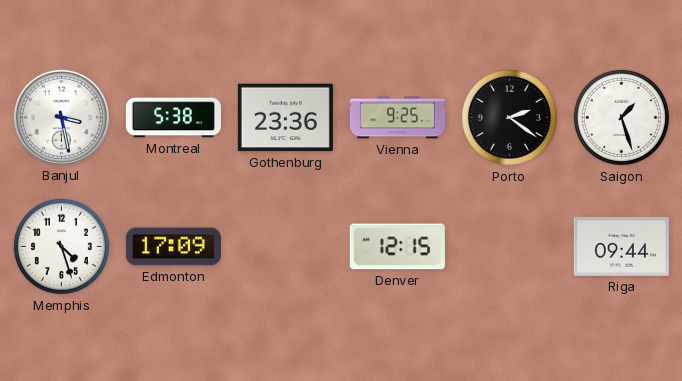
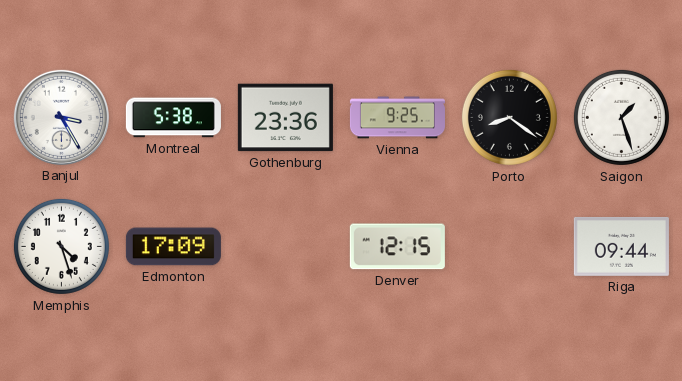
Banjul: 3:28 -> 3:25
Porto: 2:21 -> 8:21
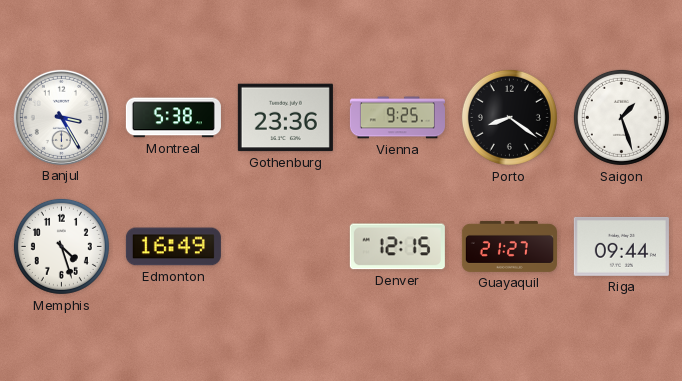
Edmonton: 17:09 -> 16:49
Guayaquil: none -> 21:27
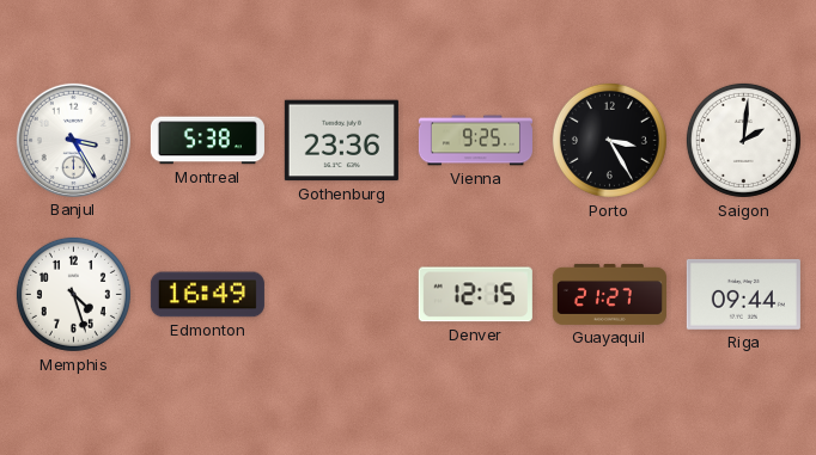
Porto: 8:21 -> 3:25
Saigon: 1:27 -> 2:01
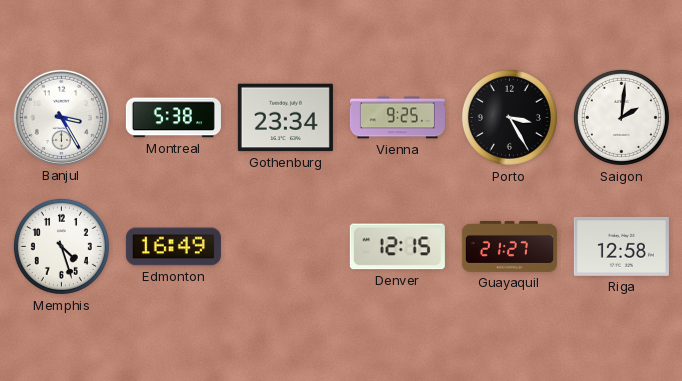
Gothenburg: 23:36 -> 23:34
Riga: 09:44 -> 12:58
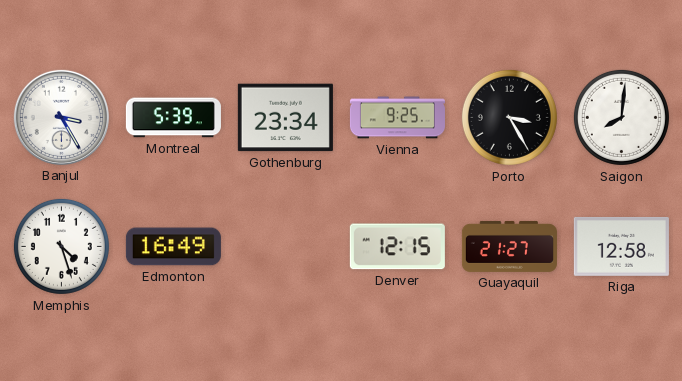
Montreal: 5:38 -> 5:39
Saigon: 2:01 -> 8:01
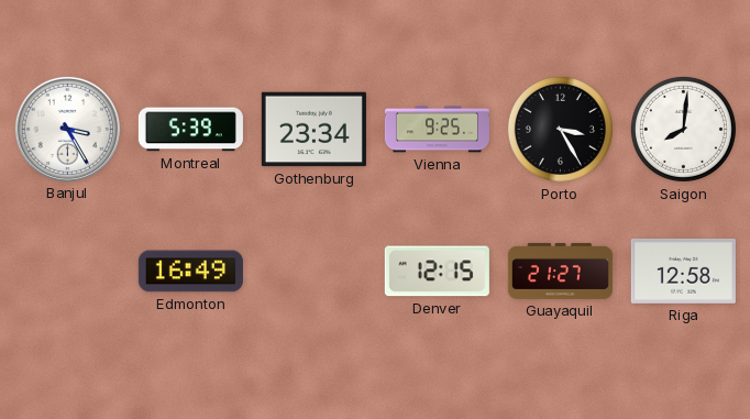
Memphis: 4:27 -> none
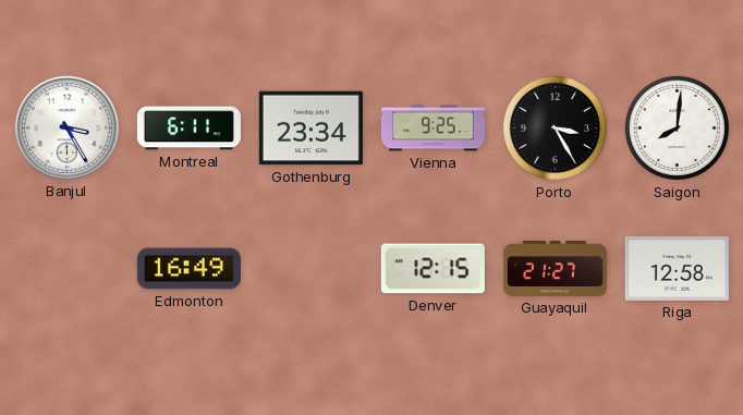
Montreal: 5:39 -> 6:11
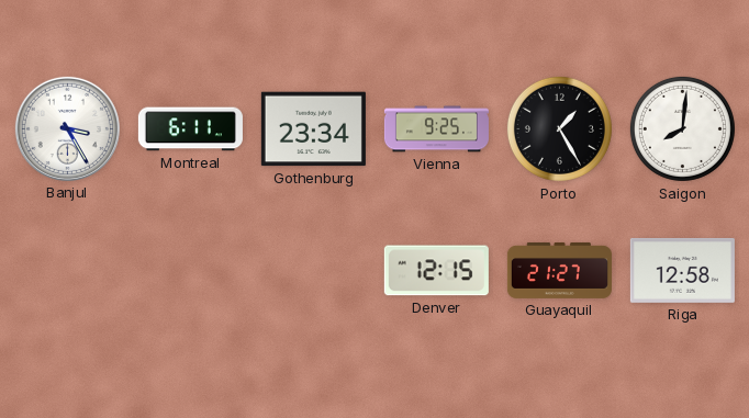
Porto: 3:25 -> 1:25
Edmonton: 16:49 -> none
